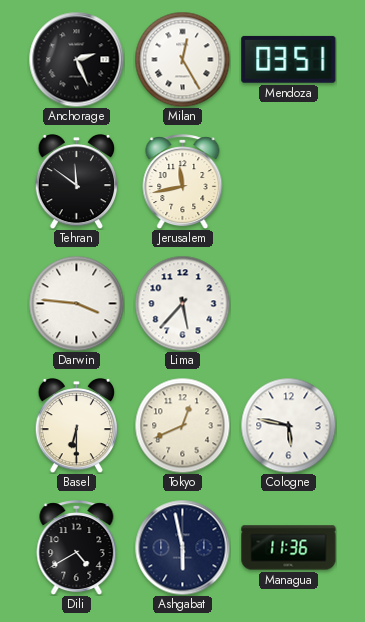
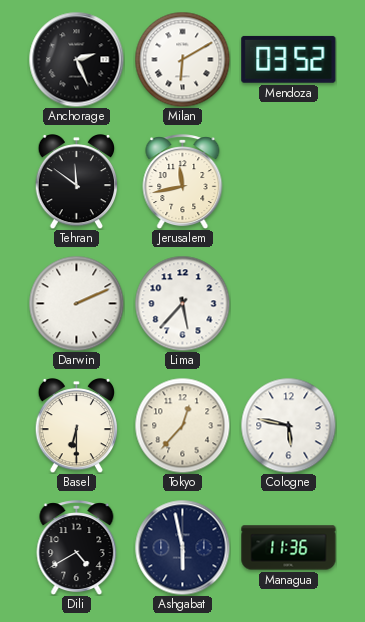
Milan: 12:25 -> 6:10
Mendoza: 03:51 -> 03:52
Darwin: 3:46 -> 2:11
Tokyo: 12:41 -> 12:37
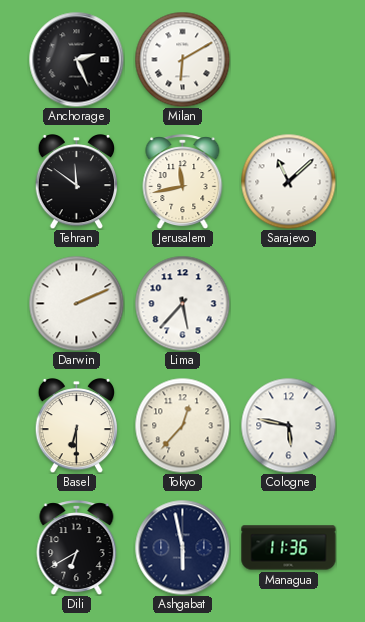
Mendoza: 03:52 -> none
Sarajevo: none -> 11:08
Dili: 4:40 -> 6:40
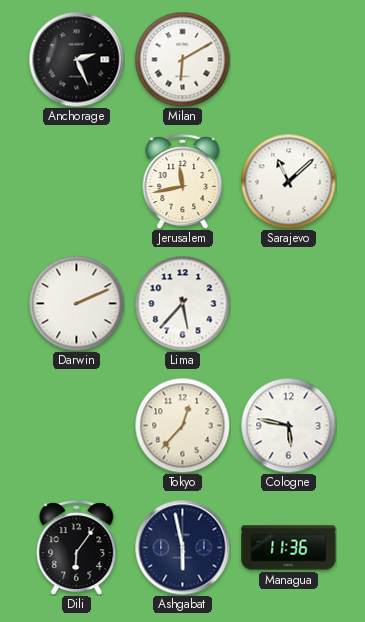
Tehran: 11:51 -> none
Basel: 6:30 -> none
Dili: 6:40 -> 6:06
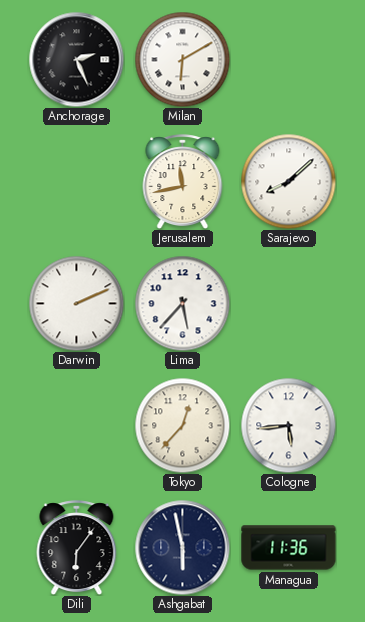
Sarajevo: 11:08 -> 8:08
Cologne: 5:47 -> 5:44
